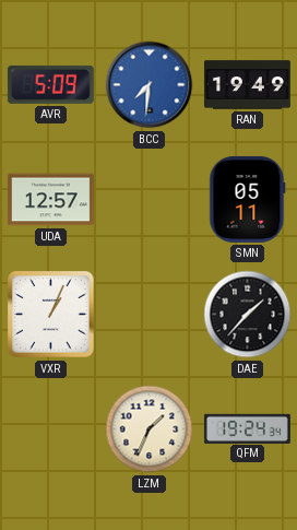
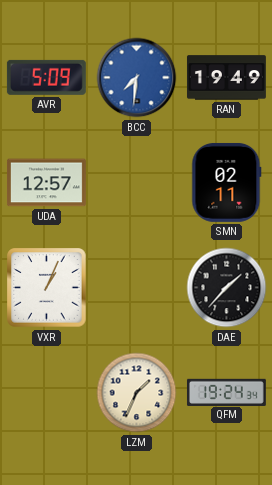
SMN: 05:11 -> 02:11
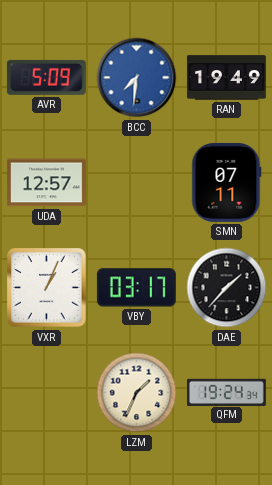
SMN: 02:11 -> 07:11
VBY: none -> 03:17
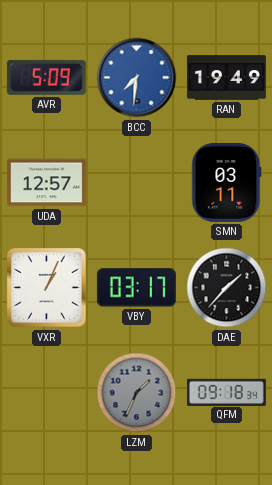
SMN: 07:11 -> 03:11
LZM dial: cream -> grey
QFM: 19:24 -> 09:18
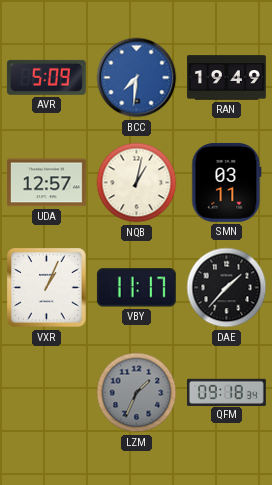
NQB: none -> 1:02
VBY: 03:17 -> 11:17
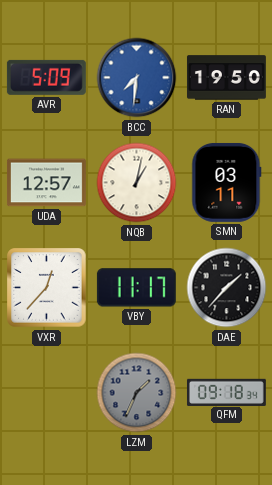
RAN: 19:49 -> 19:50
VXR: 1:04 -> 12:37
